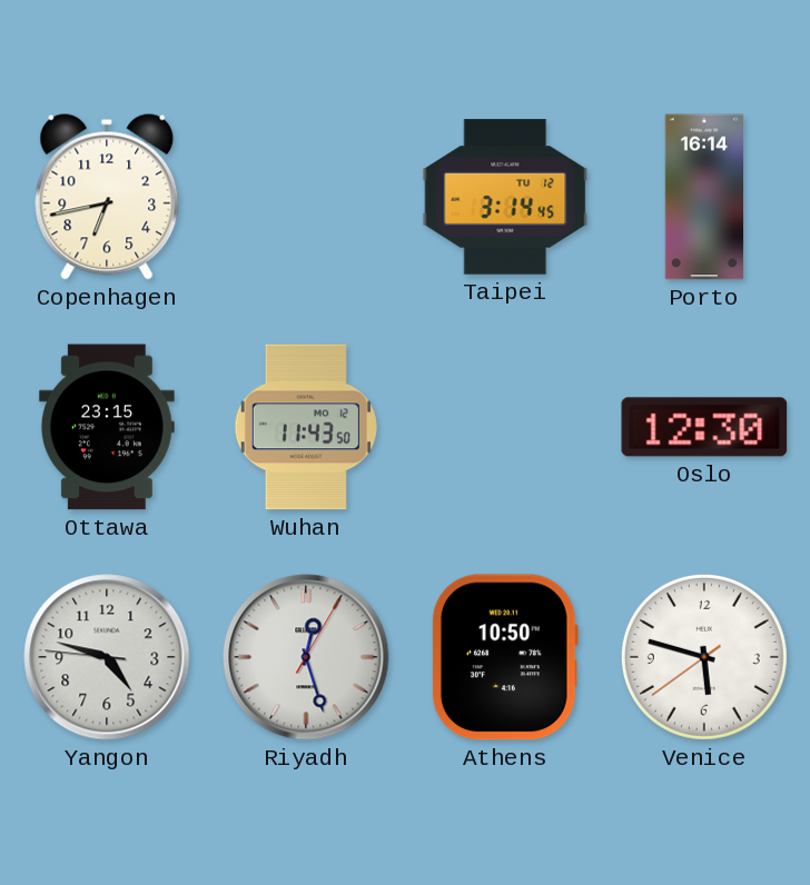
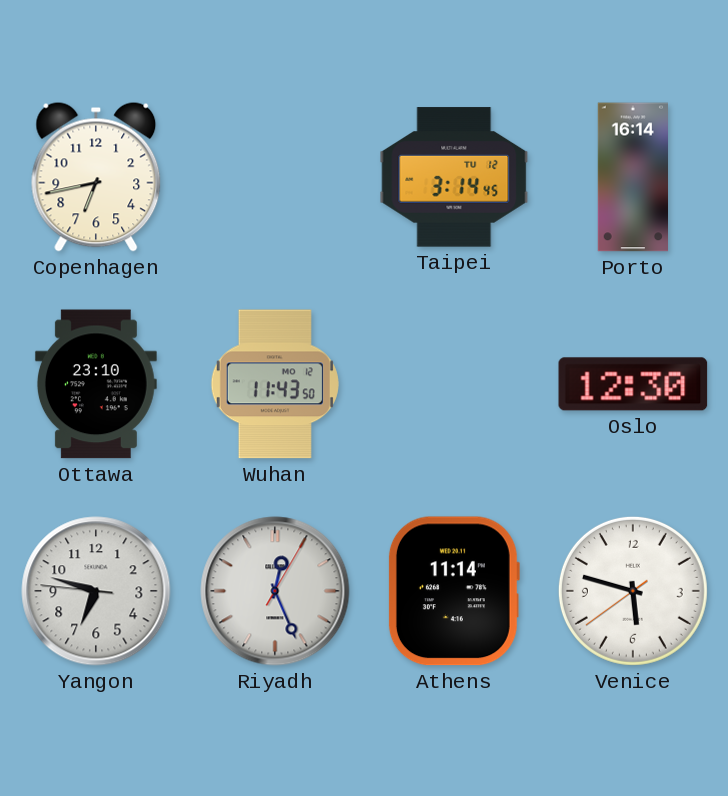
Ottawa: 23:15 -> 23:10
Yangon: 4:47 -> 6:47
Riyadh: 12:27 -> 12:26
Athens: 10:50 -> 11:14
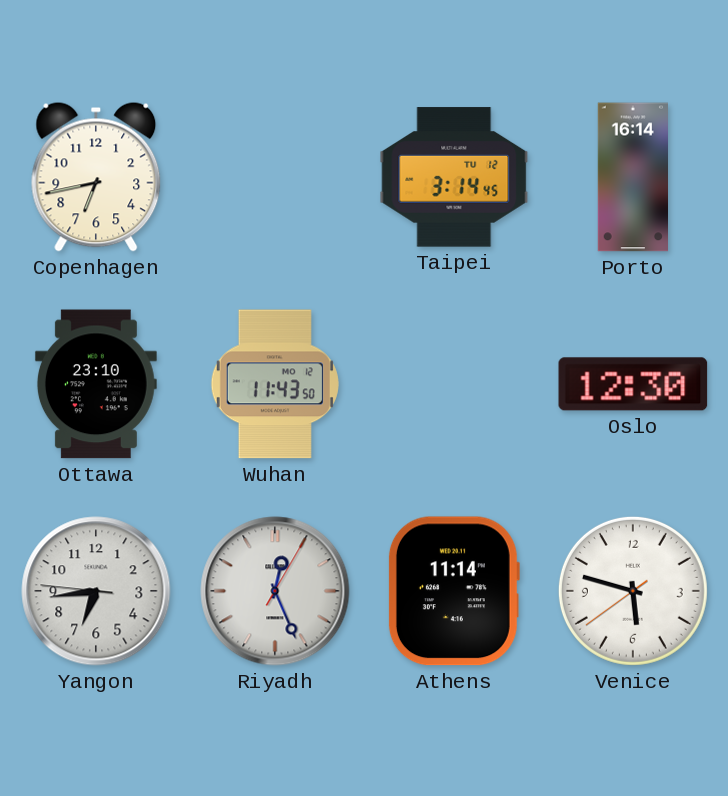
Yangon: 6:47 -> 6:43
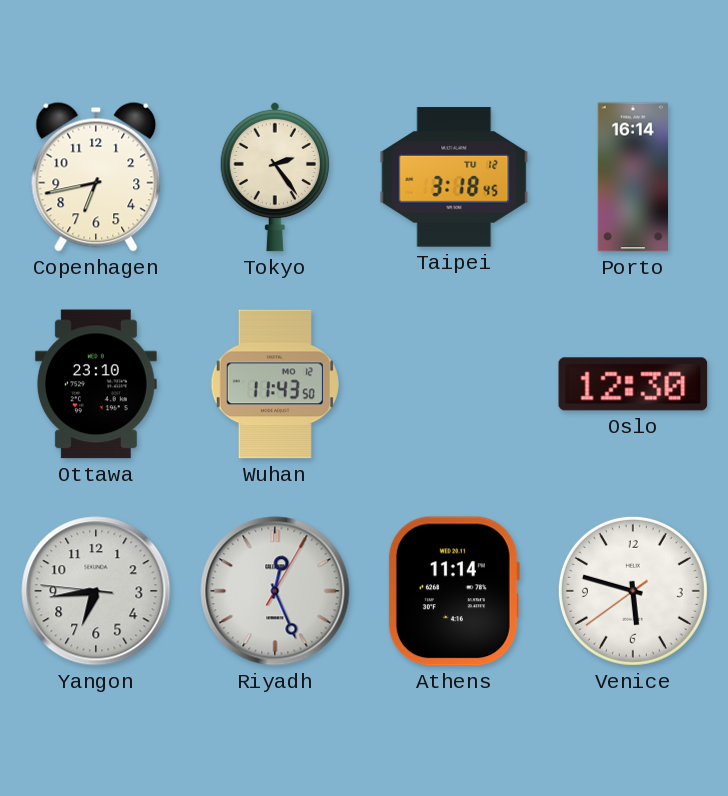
Tokyo: none -> 2:24
Taipei: 3:14 -> 3:18
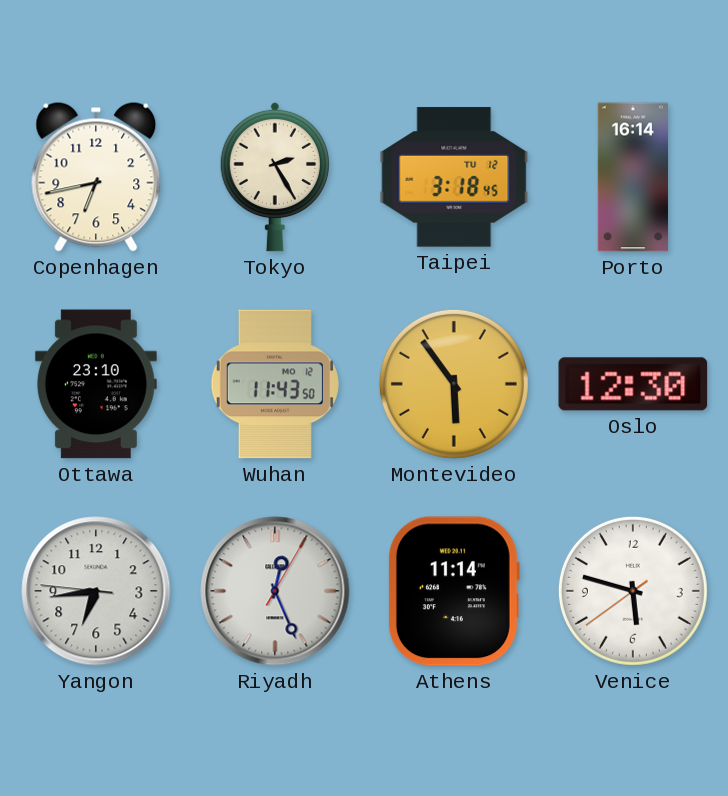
Tokyo: 2:24 -> 2:25
Montevideo: none -> 5:54
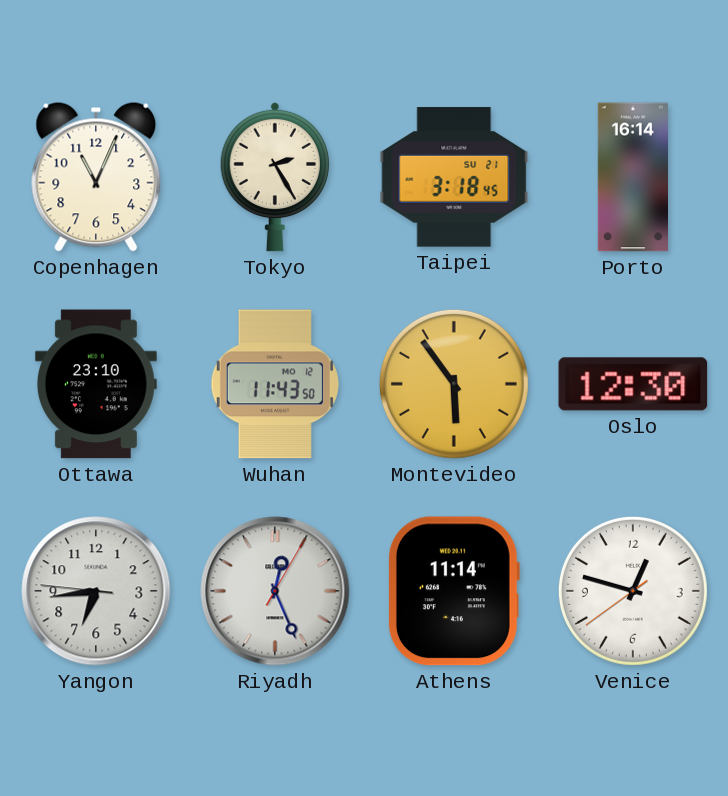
Copenhagen: 6:43 -> 11:04
Taipei date: TU 12 -> SU 21
Venice: 5:47 -> 12:47
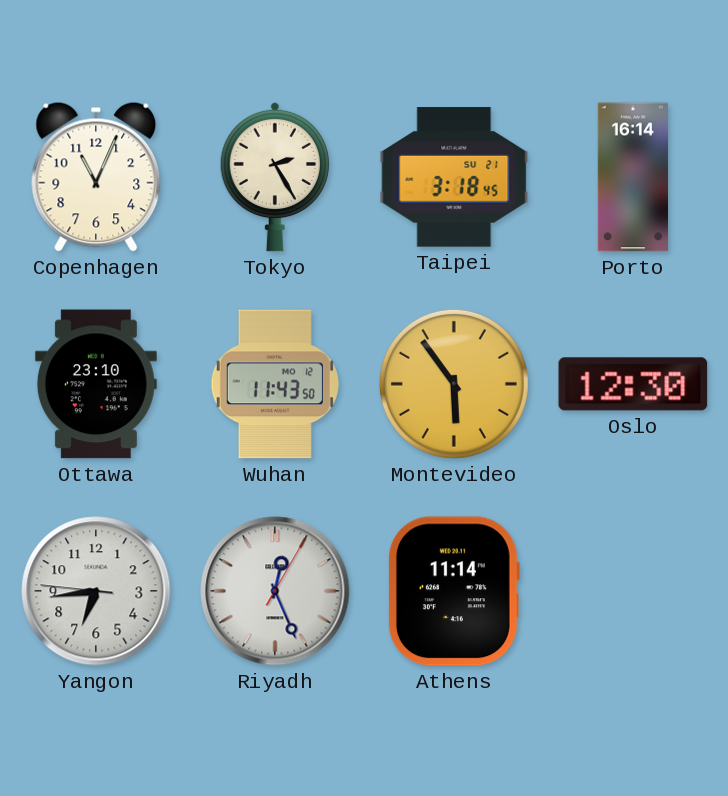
Venice: 12:47 -> none
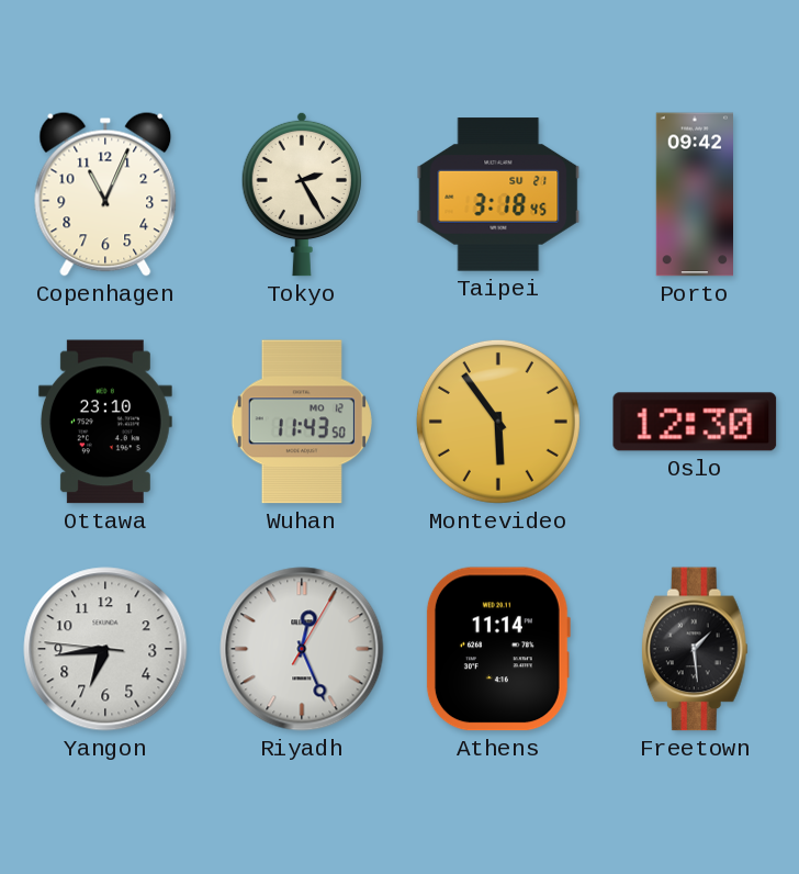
Porto: 16:14 -> 09:42
Freetown: none -> 1:29
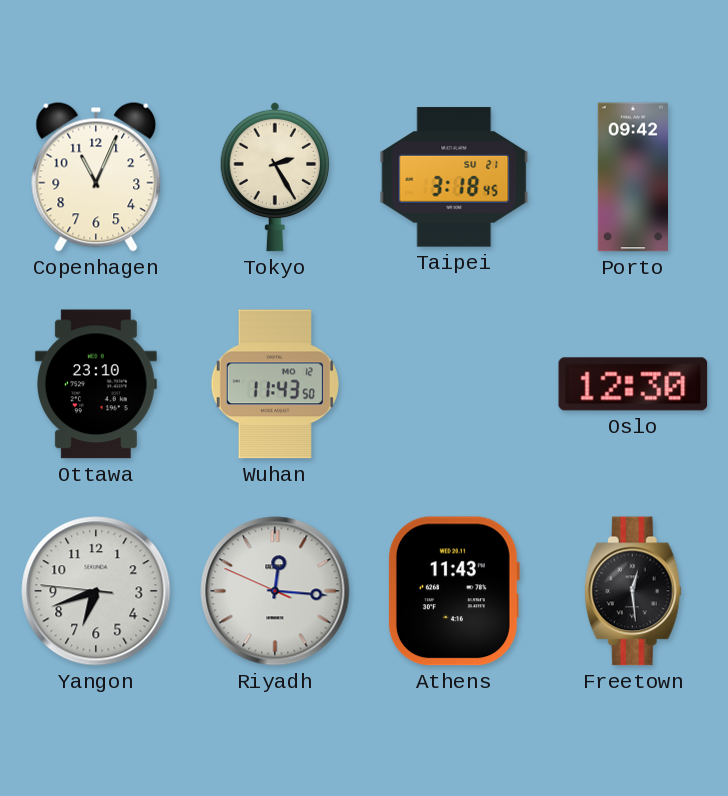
Montevideo: 5:54 -> none
Yangon: 6:43 -> 6:41
Riyadh: 12:26 -> 12:15
Athens: 11:14 -> 11:43
Freetown: 1:29 -> 12:29
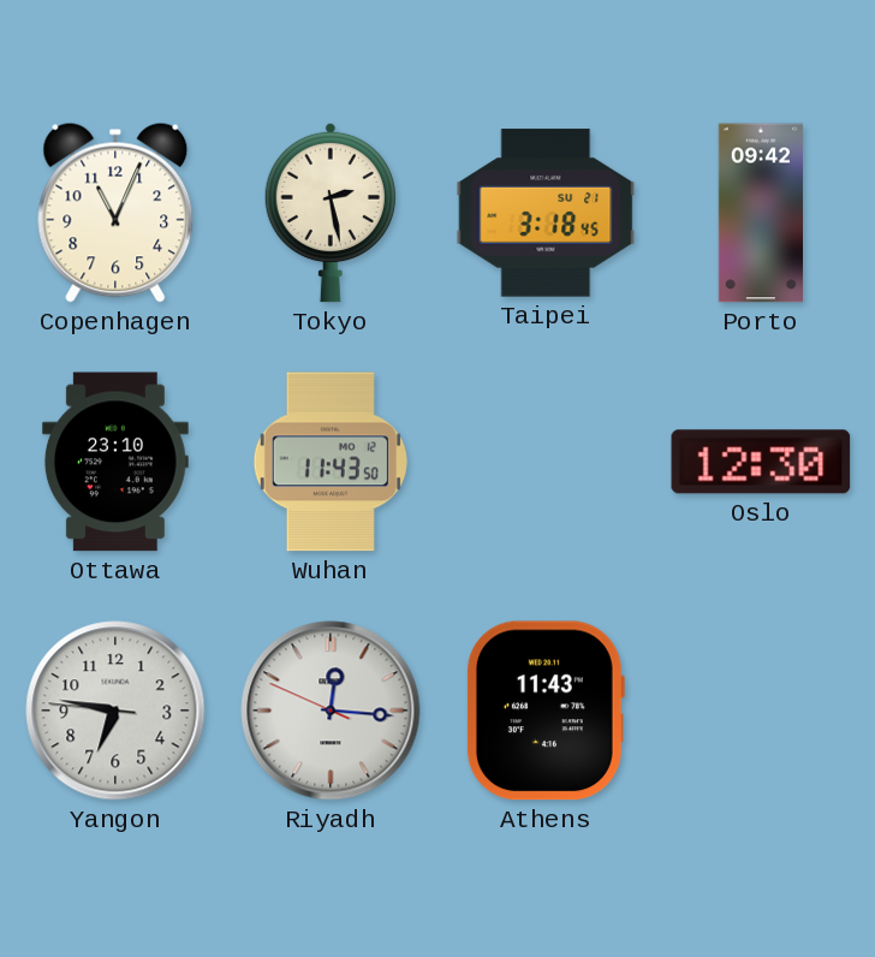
Tokyo: 2:25 -> 2:28
Yangon: 6:41 -> 6:46
Freetown: 12:29 -> none
